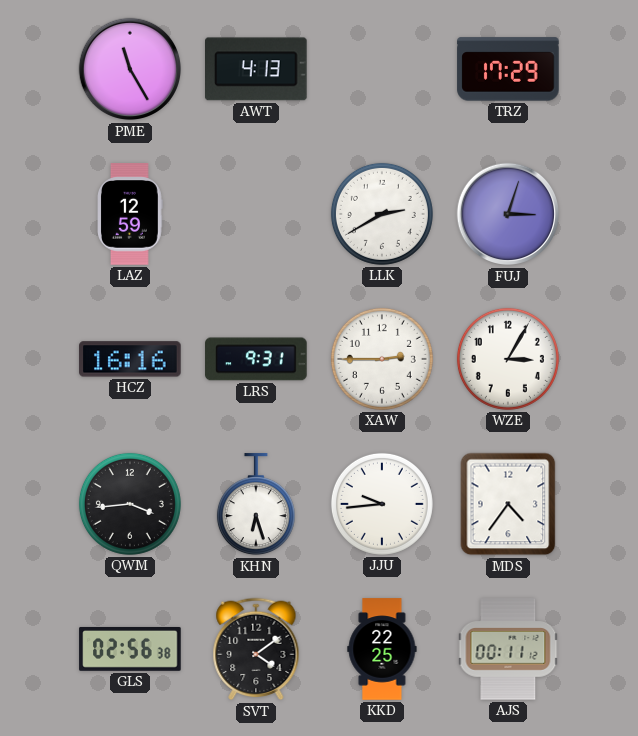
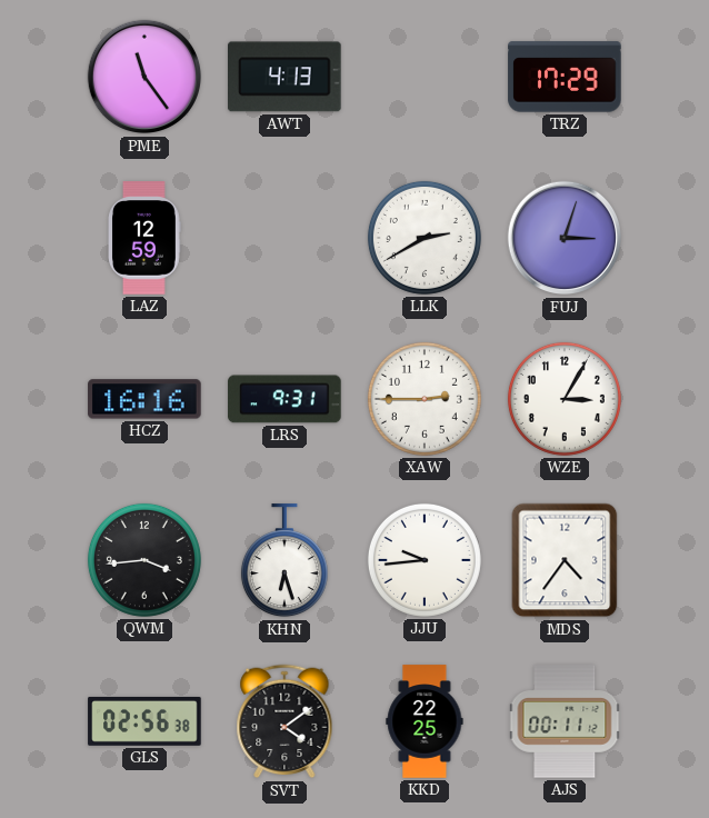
PME: 11:25 -> 11:24
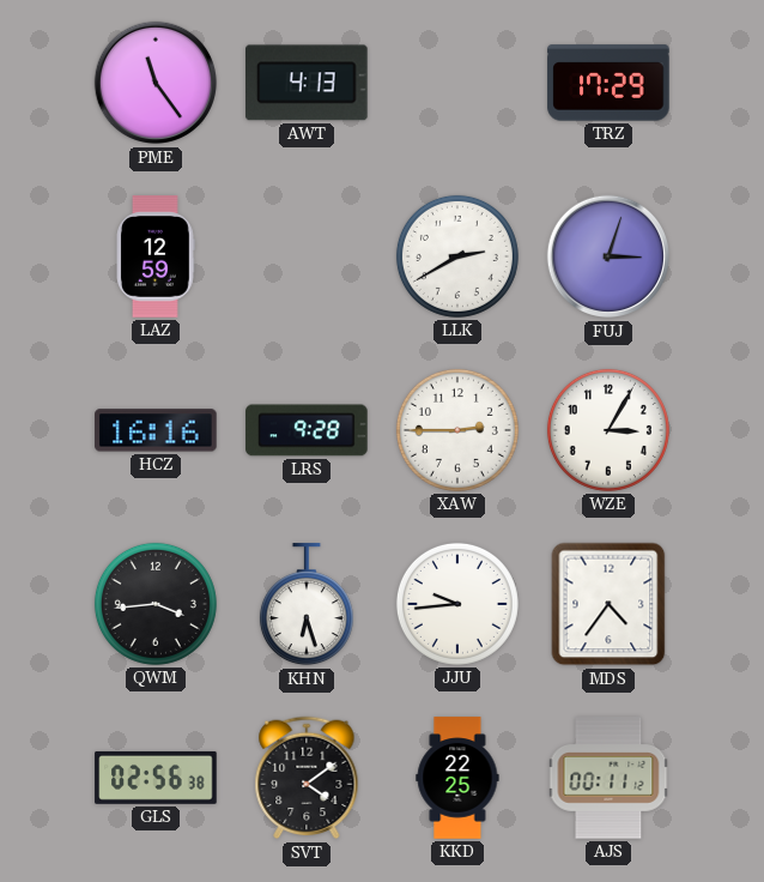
LRS: 9:31 -> 9:28
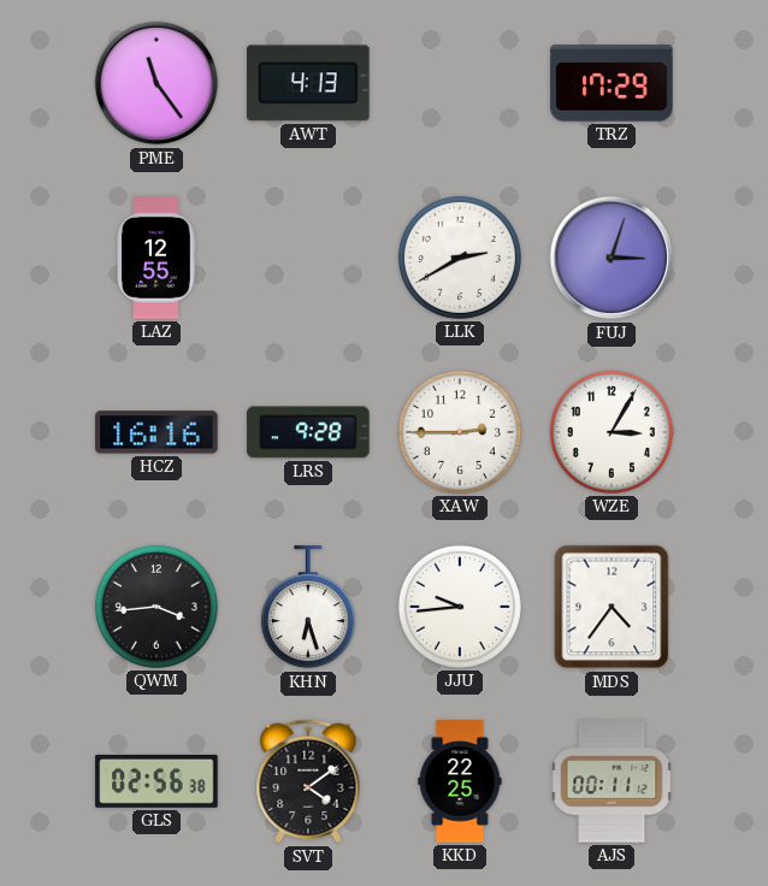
LAZ: 12:59 -> 12:55
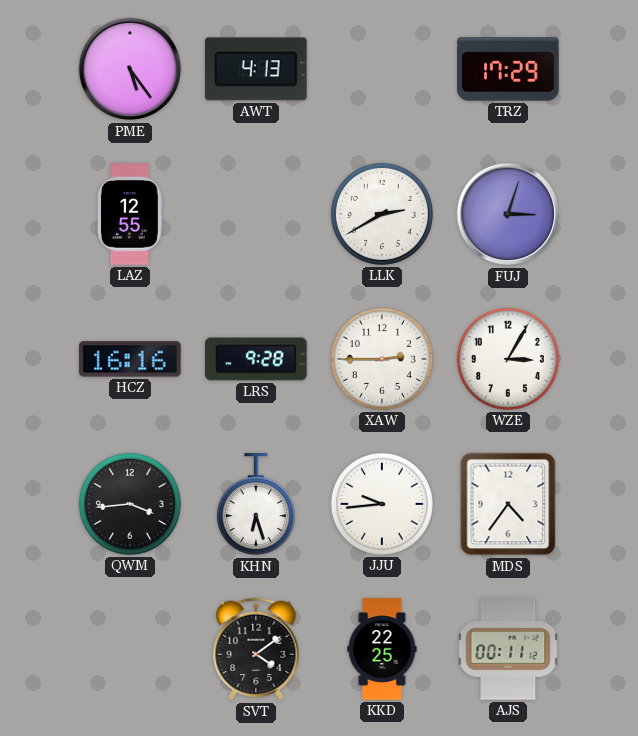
PME: 11:24 -> 5:24
GLS: 02:56 -> none
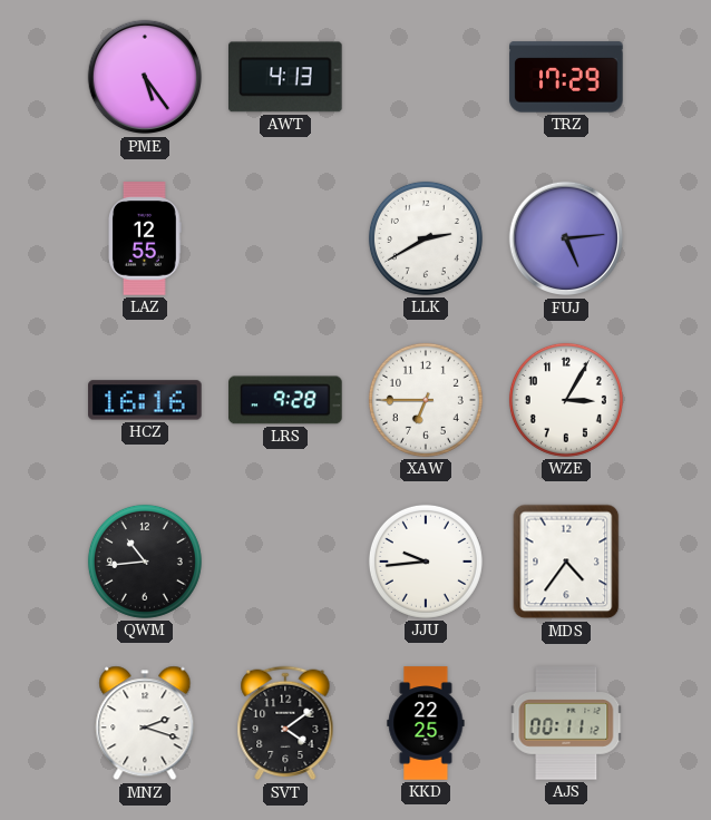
FUJ: 3:03 -> 5:14
XAW: 2:45 -> 6:45
QWM: 3:44 -> 10:44
KHN: 6:27 -> none
MNZ: none -> 2:18
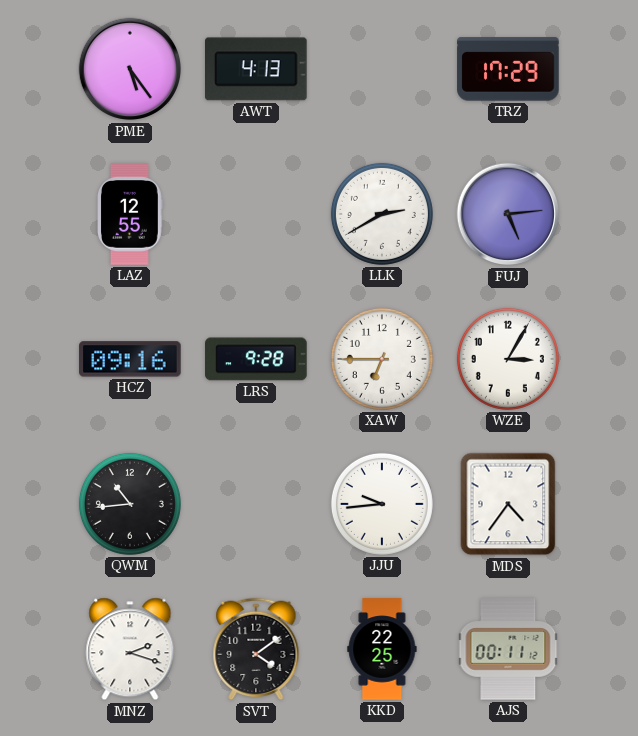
HCZ: 16:16 -> 09:16
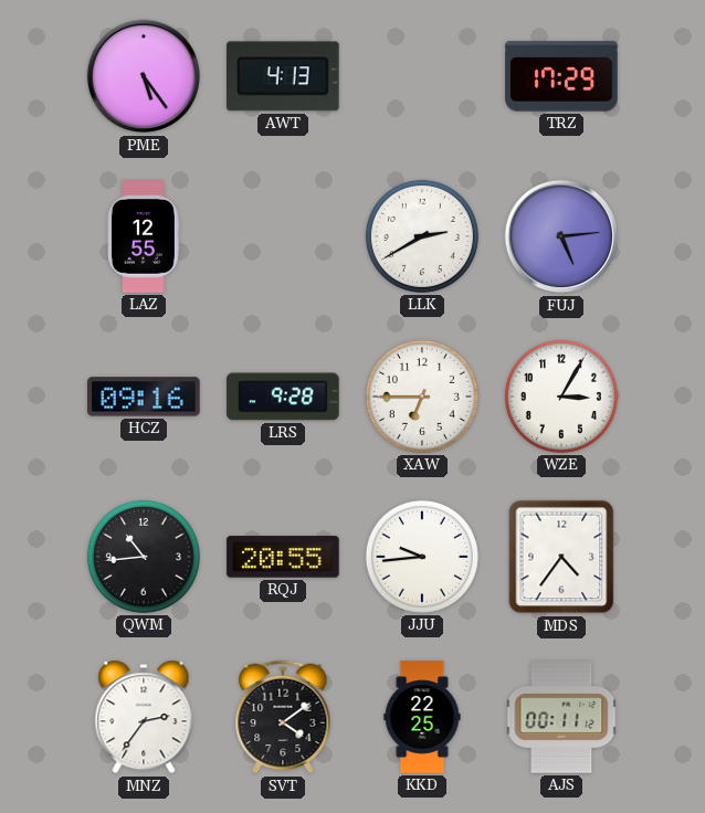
RQJ: none -> 20:55
MNZ: 2:18 -> 2:36
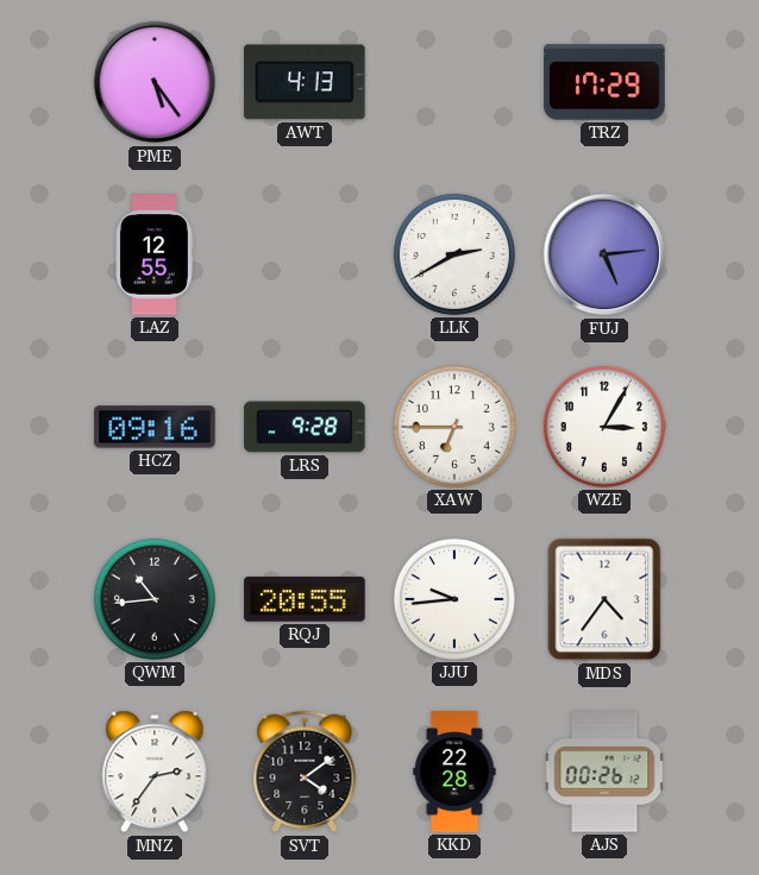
KKD: 22:25 -> 22:28
AJS: 00:11 -> 00:26
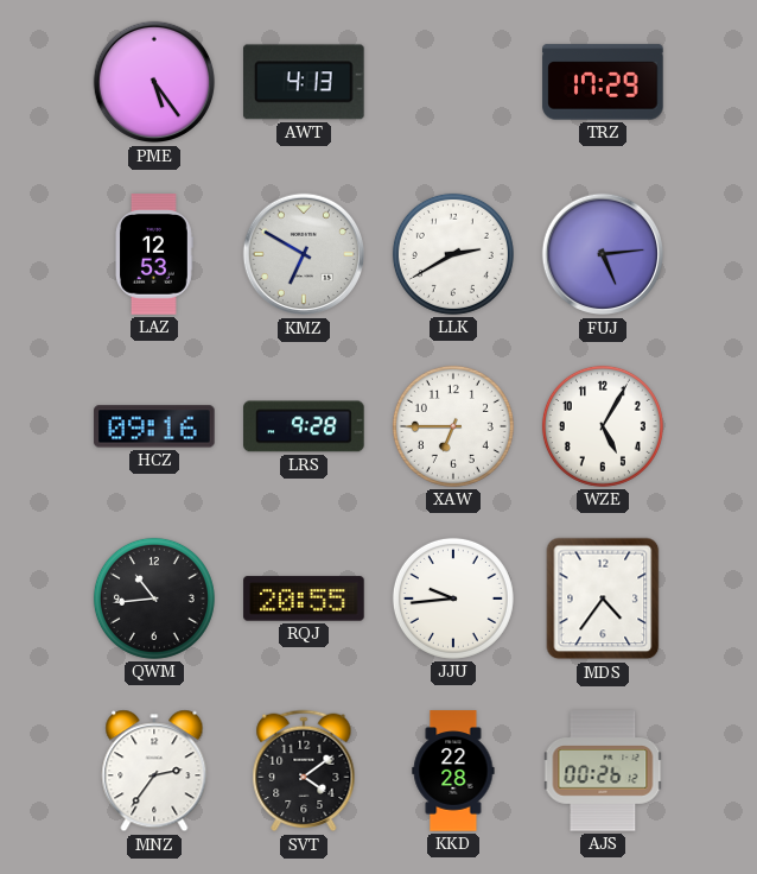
LAZ: 12:55 -> 12:53
KMZ: none -> 6:50
WZE: 3:05 -> 5:05
